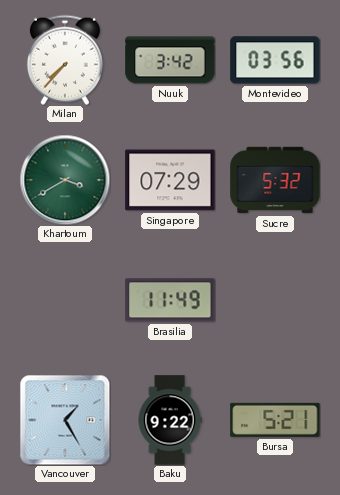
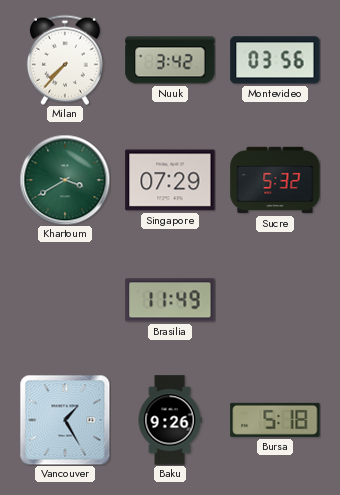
Baku: 9:22 -> 9:26
Bursa: 5:21 -> 5:18
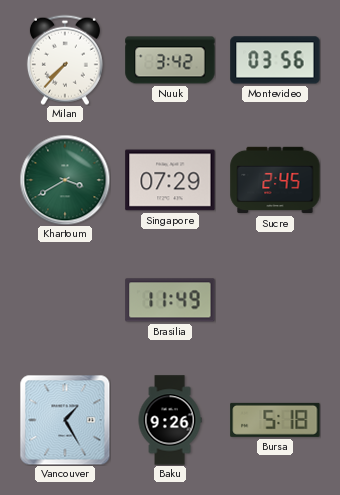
Sucre: 5:32 -> 2:45
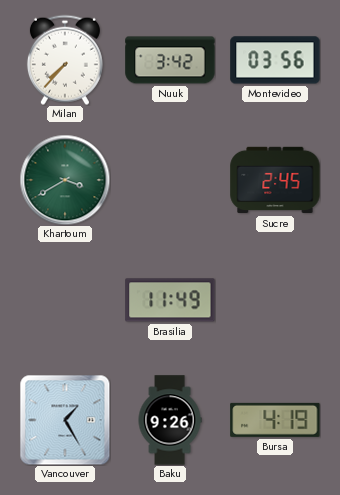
Singapore: 07:29 -> none
Bursa: 5:18 -> 4:19
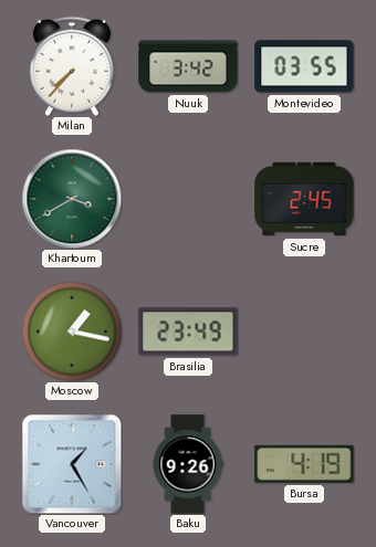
Montevideo: 03:56 -> 03:55
Moscow: none -> 1:17
Brasilia: 11:49 -> 23:49
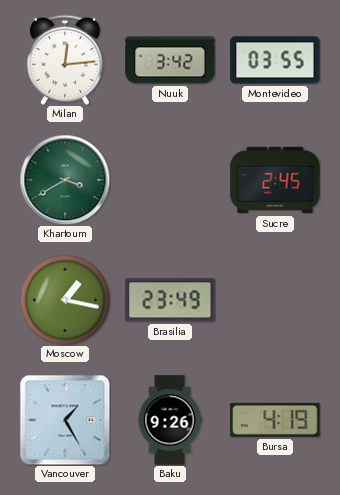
Milan: 7:37 -> 12:14
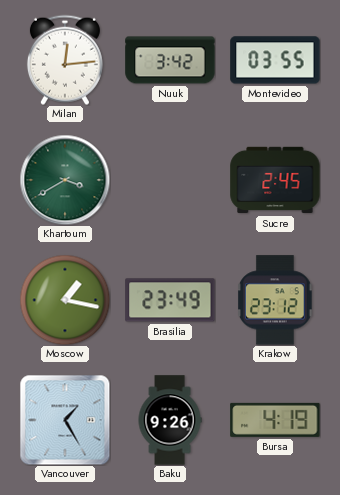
Krakow: none -> 23:12
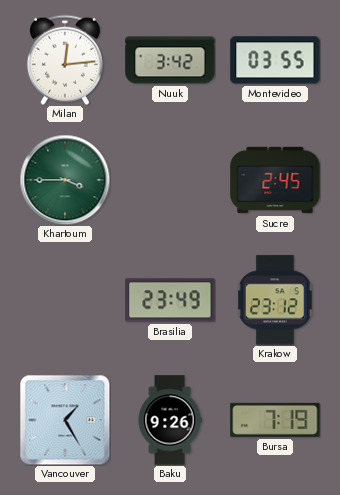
Khartoum: 3:40 -> 3:45
Moscow: 1:17 -> none
Bursa: 4:19 -> 7:19
